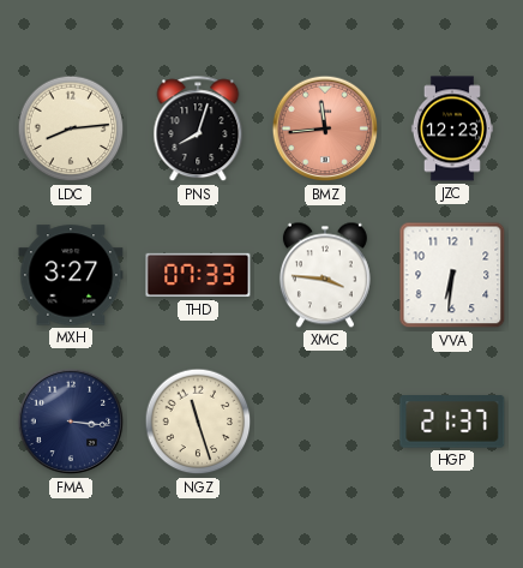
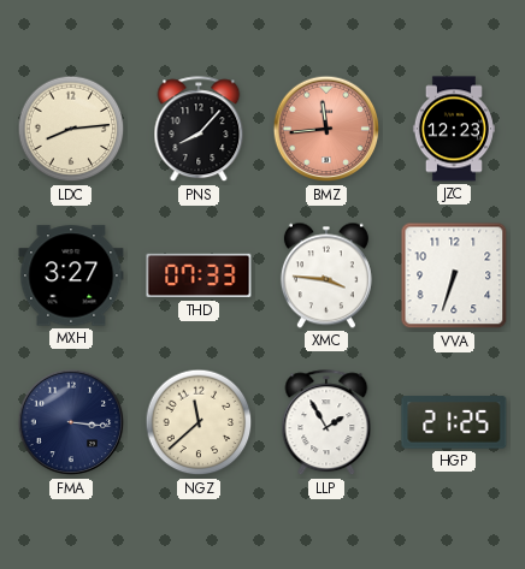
PNS: 8:03 -> 8:07
VVA: 6:31 -> 6:33
NGZ: 11:27 -> 11:38
LLP: none -> 1:55
HGP: 21:37 -> 21:25
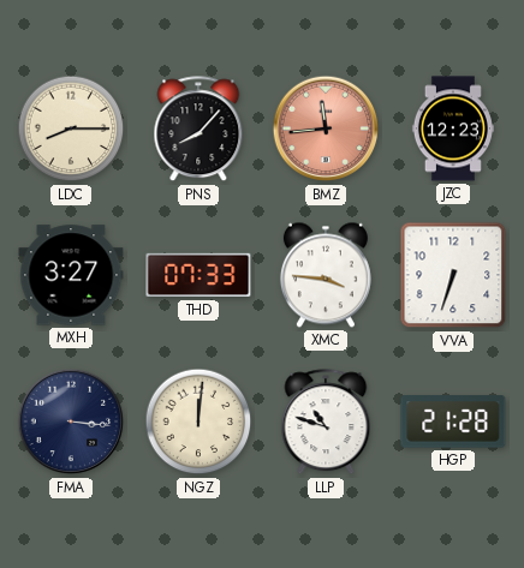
LDC: 8:14 -> 8:15
NGZ: 11:38 -> 12:01
LLP: 1:55 -> 10:48
HGP: 21:25 -> 21:28
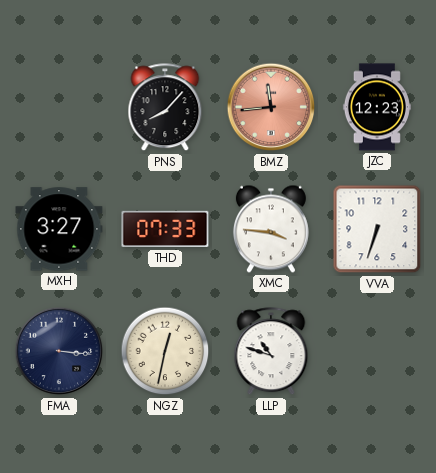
LDC: 8:15 -> none
NGZ: 12:01 -> 12:32
HGP: 21:28 -> none
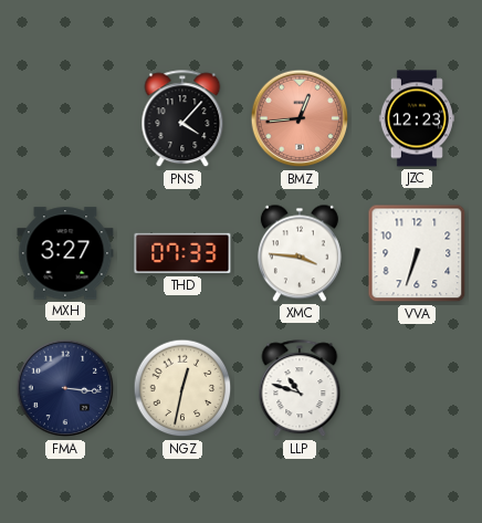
PNS: 8:07 -> 4:07
BMZ: 11:44 -> 12:44
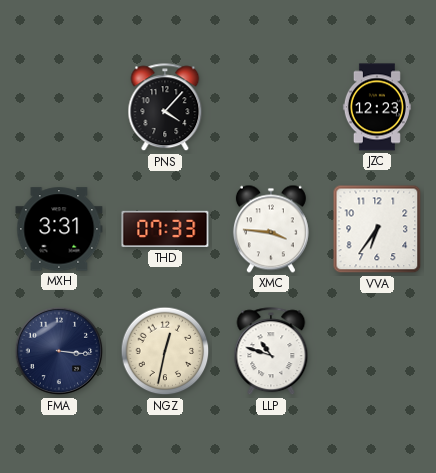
BMZ: 12:44 -> none
MXH: 3:27 -> 3:31
VVA: 6:33 -> 6:36
